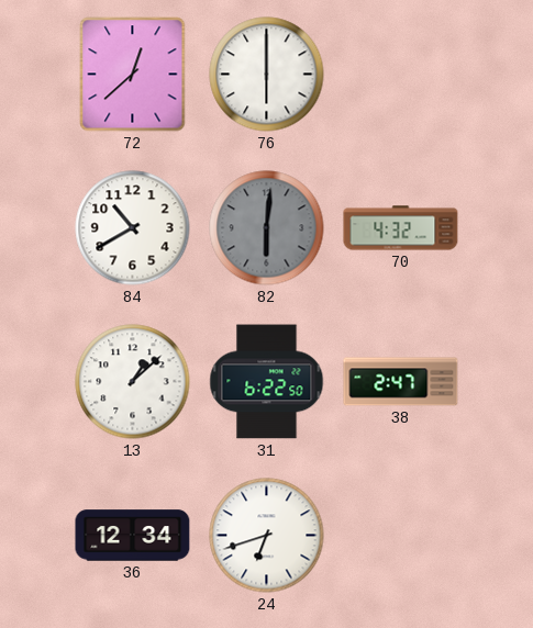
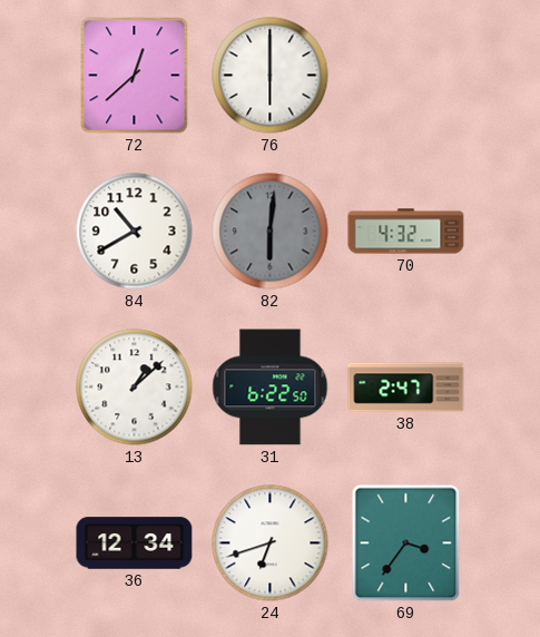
69: none -> 3:36
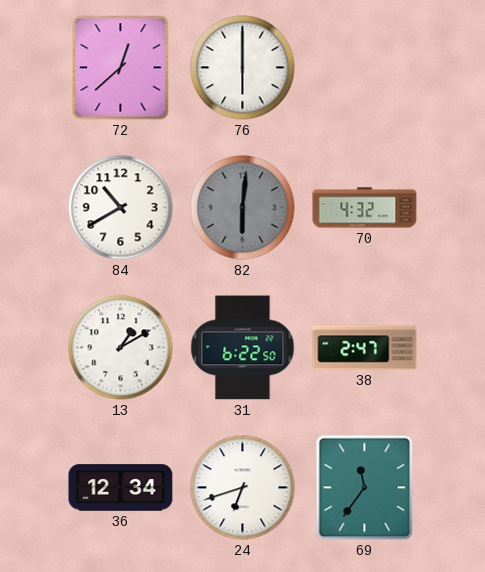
13: 1:08 -> 1:10
69: 3:36 -> 11:36
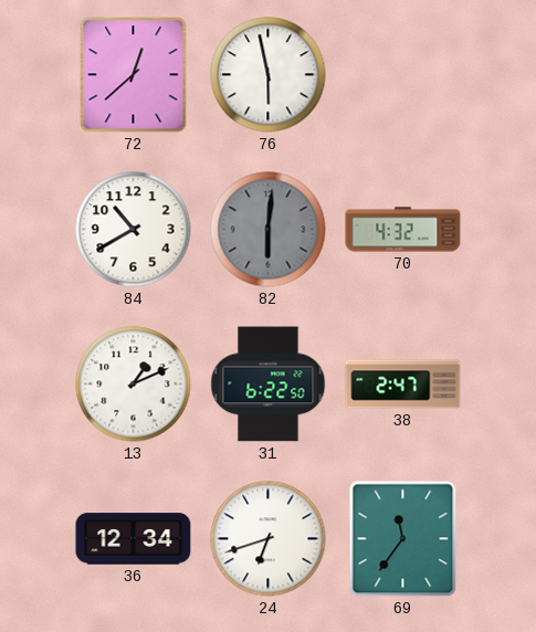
76: 6:00 -> 5:58
13: 1:10 -> 1:11
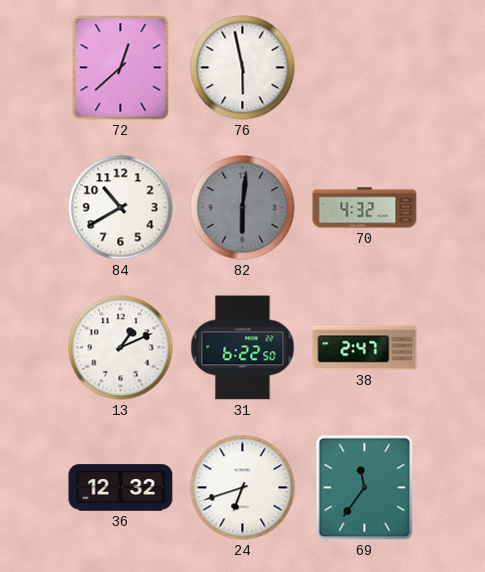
36: 12:34 -> 12:32
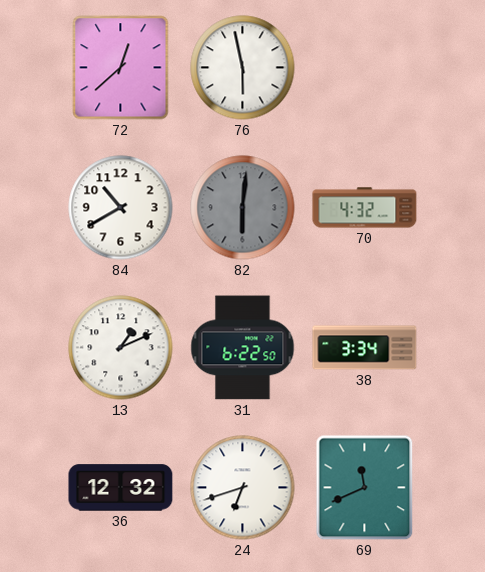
38: 2:47 -> 3:34
69: 11:36 -> 11:41
